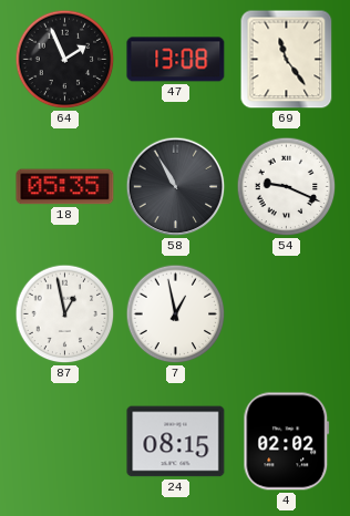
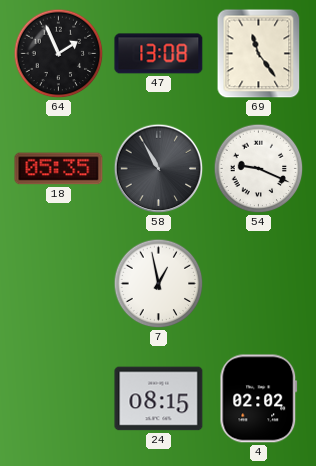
87: 12:58 -> none
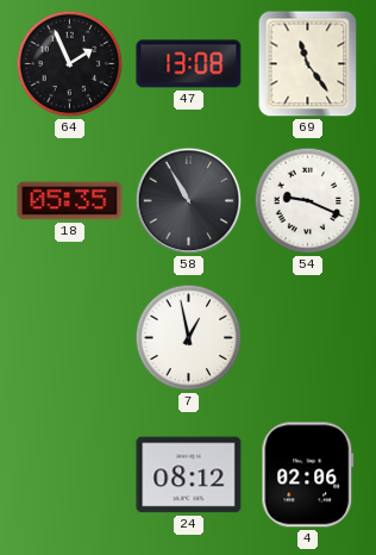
24: 08:15 -> 08:12
4: 02:02 -> 02:06
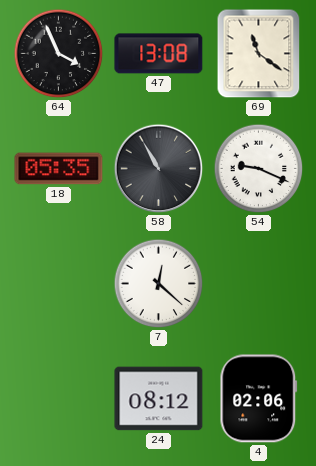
64: 1:56 -> 3:56
69: 11:24 -> 11:21
7: 12:58 -> 12:22
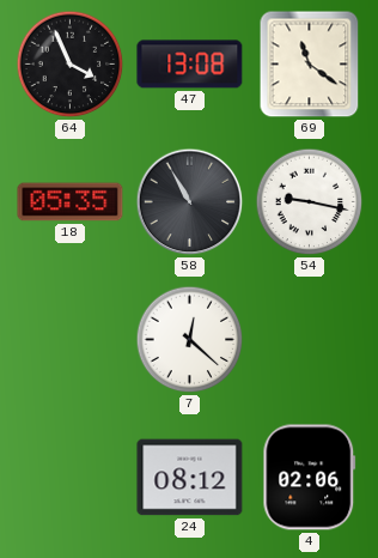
54: 9:19 -> 9:17
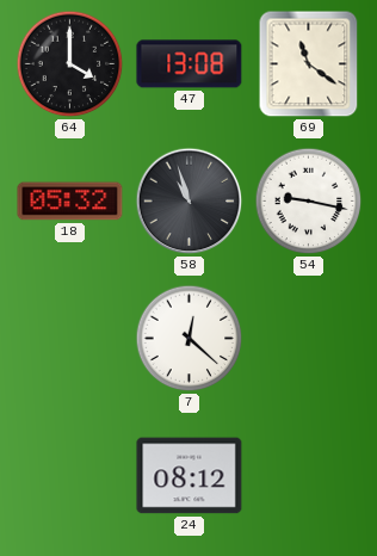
64: 3:56 -> 4:00
18: 05:35 -> 05:32
58: 10:55 -> 10:57
4: 02:06 -> none
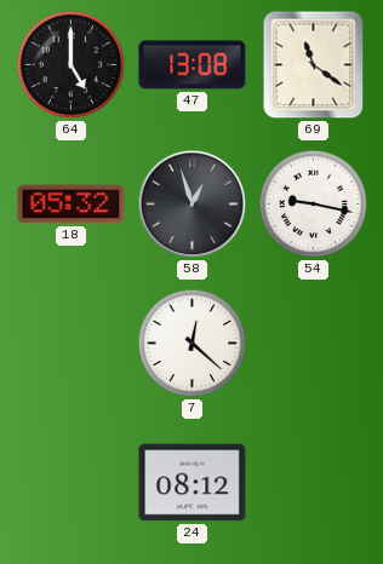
64: 4:00 -> 5:00
58: 10:57 -> 12:57
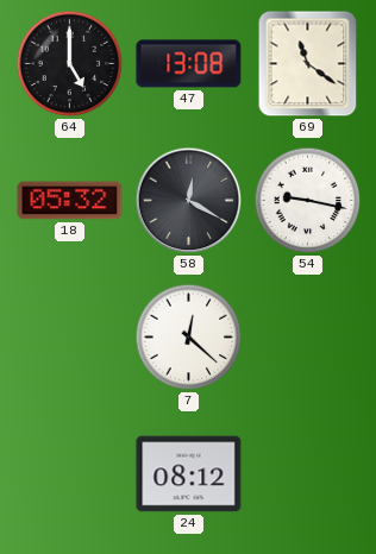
58: 12:57 -> 12:20
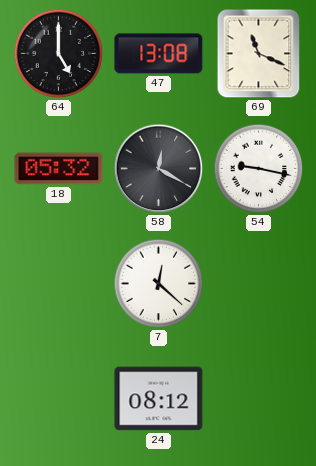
69: 11:21 -> 11:19
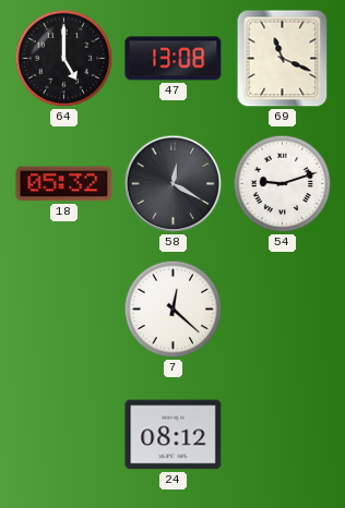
54: 9:17 -> 9:12
